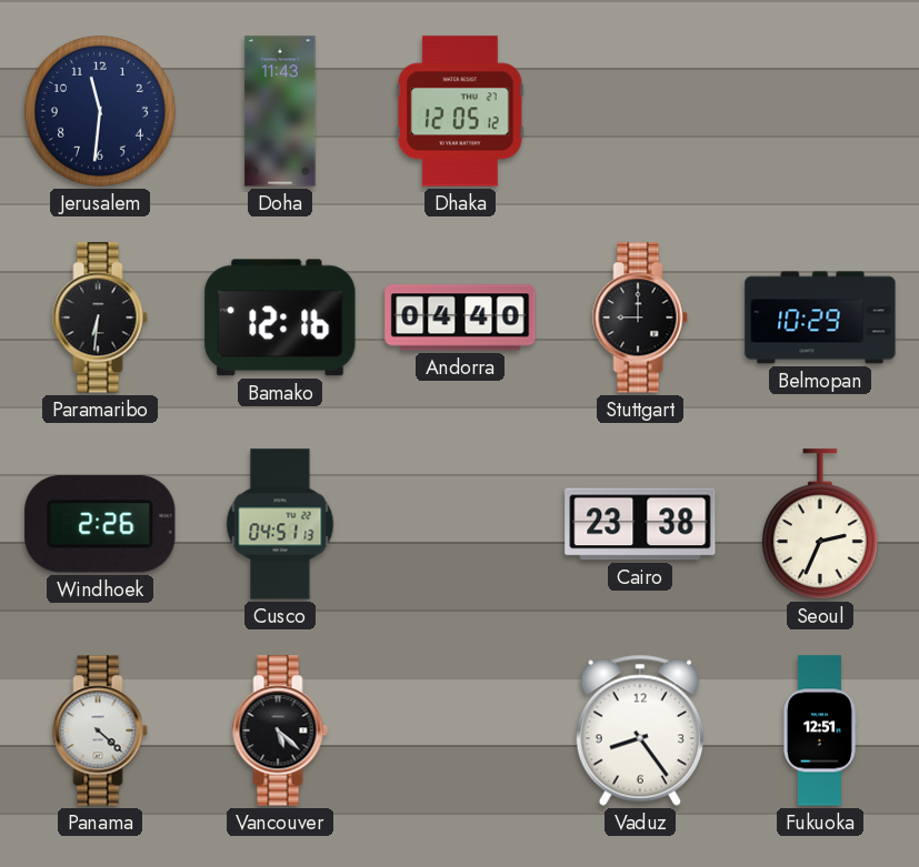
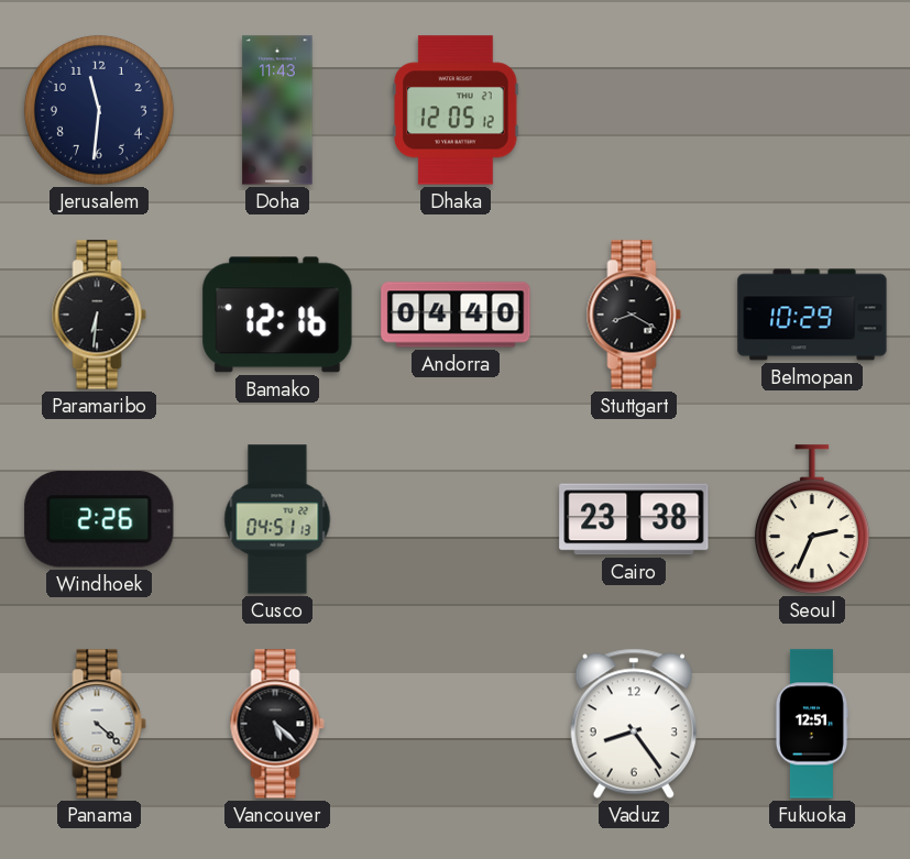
Stuttgart: 9:00 -> 8:20
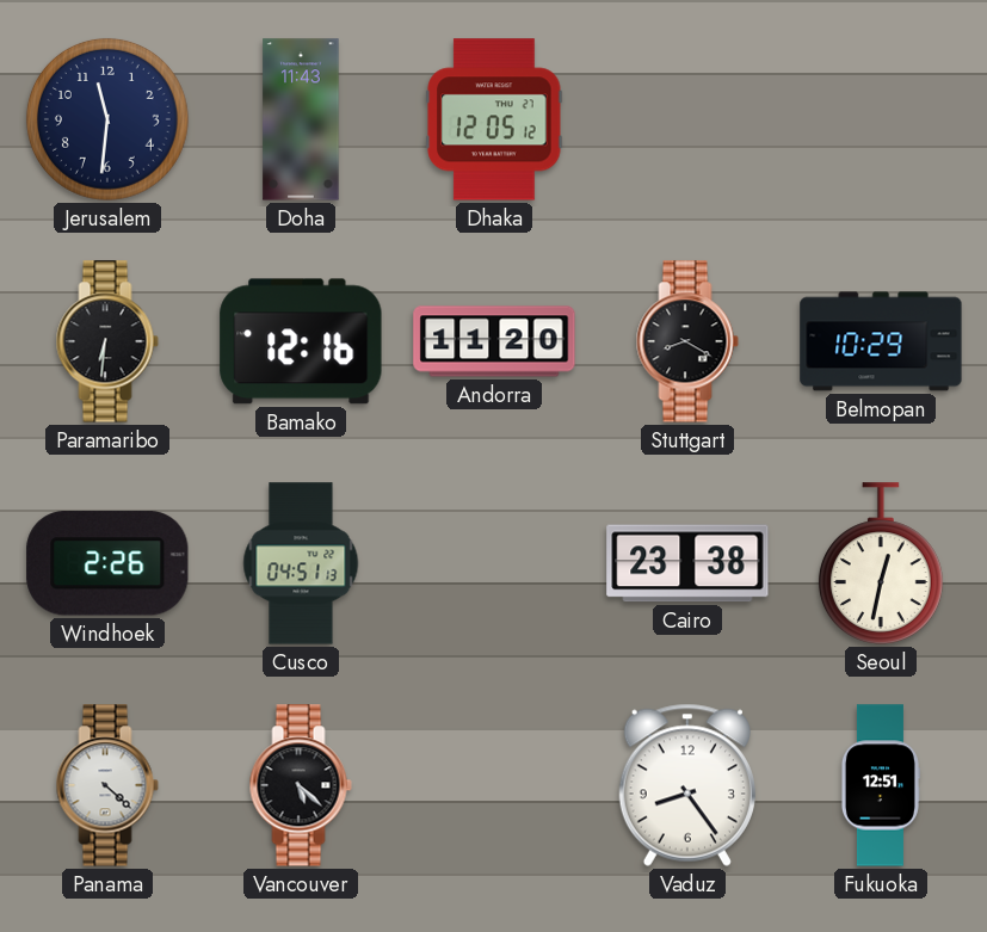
Andorra: 04:40 -> 11:20
Seoul: 2:34 -> 12:32
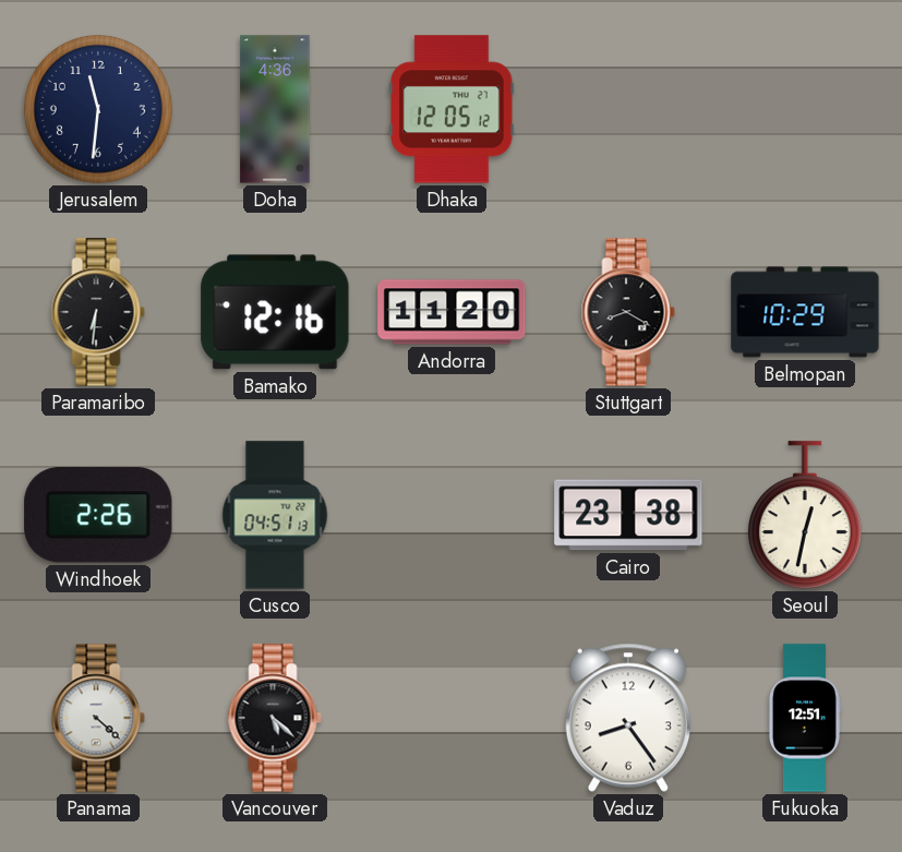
Doha: 11:43 -> 4:36
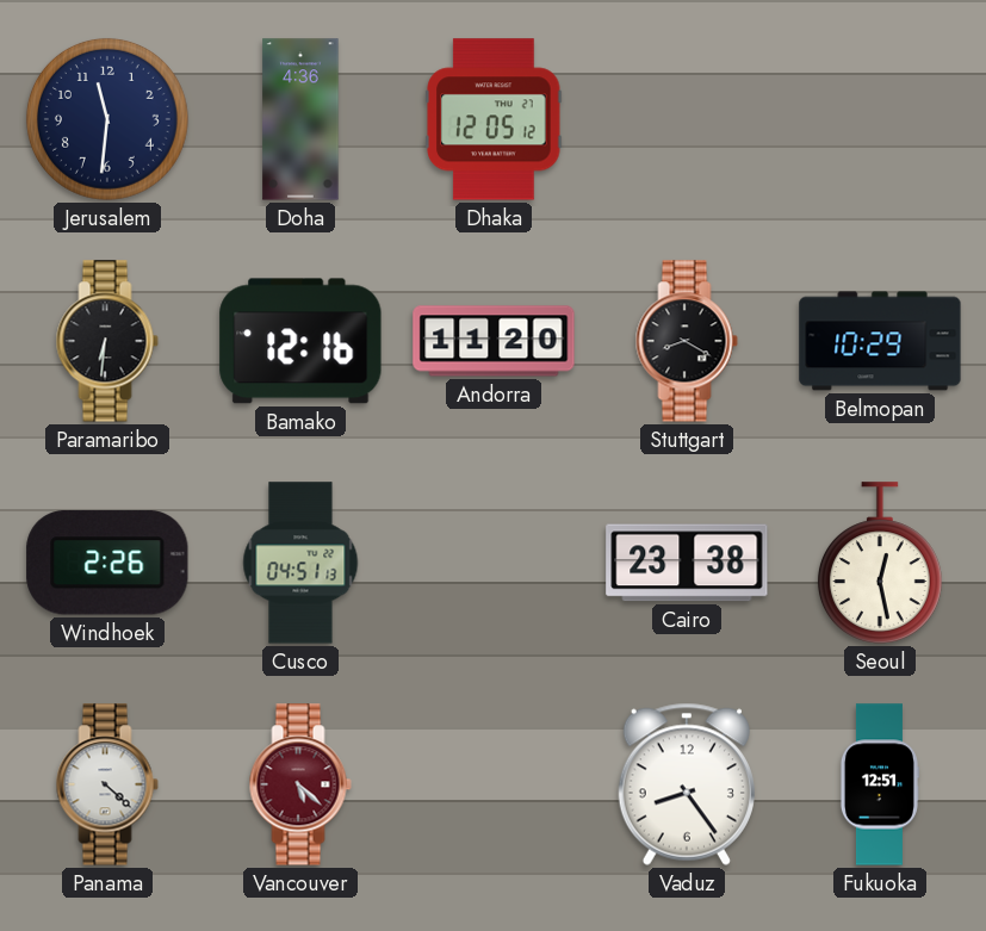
Seoul: 12:32 -> 12:28
Vancouver dial: black -> burgundy
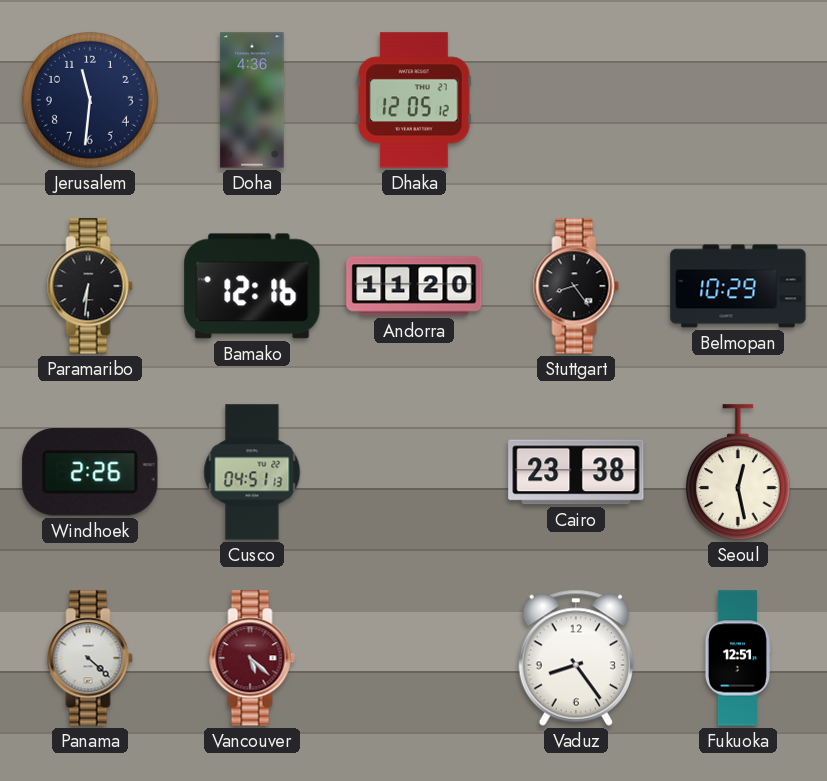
Stuttgart: 8:20 -> 8:24
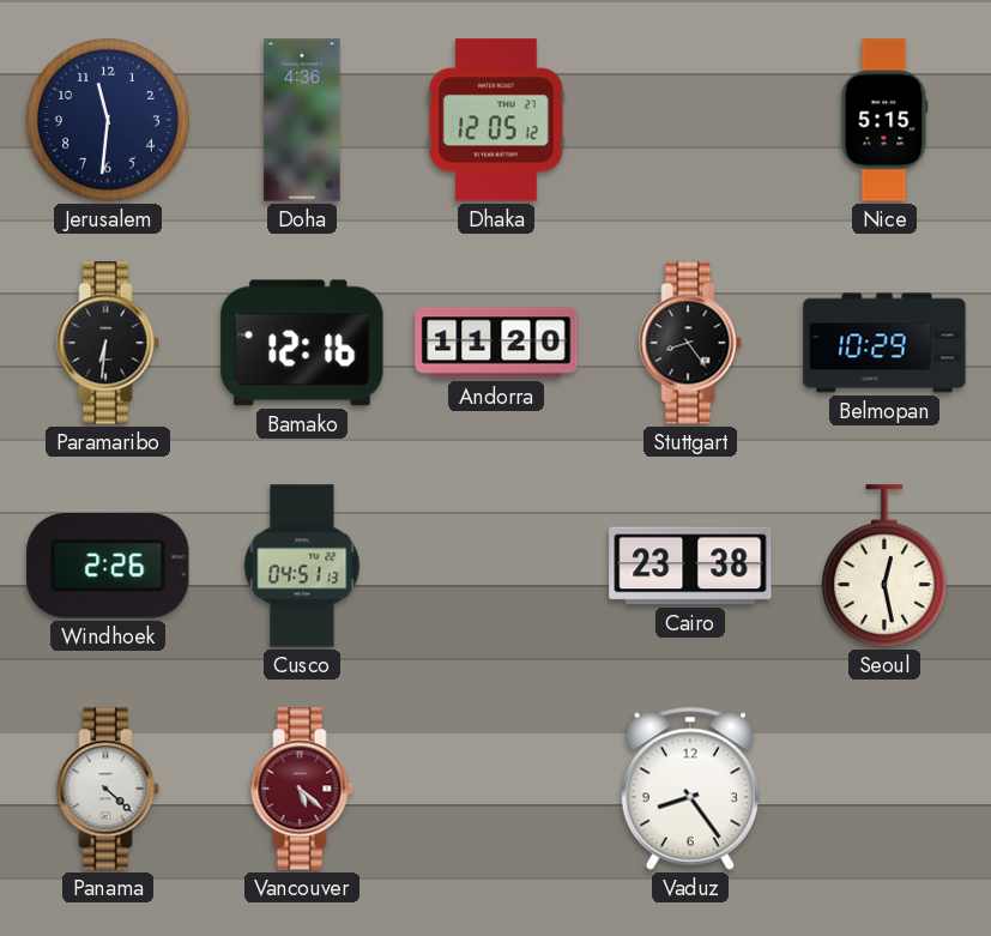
Nice: none -> 5:15
Fukuoka: 12:51 -> none
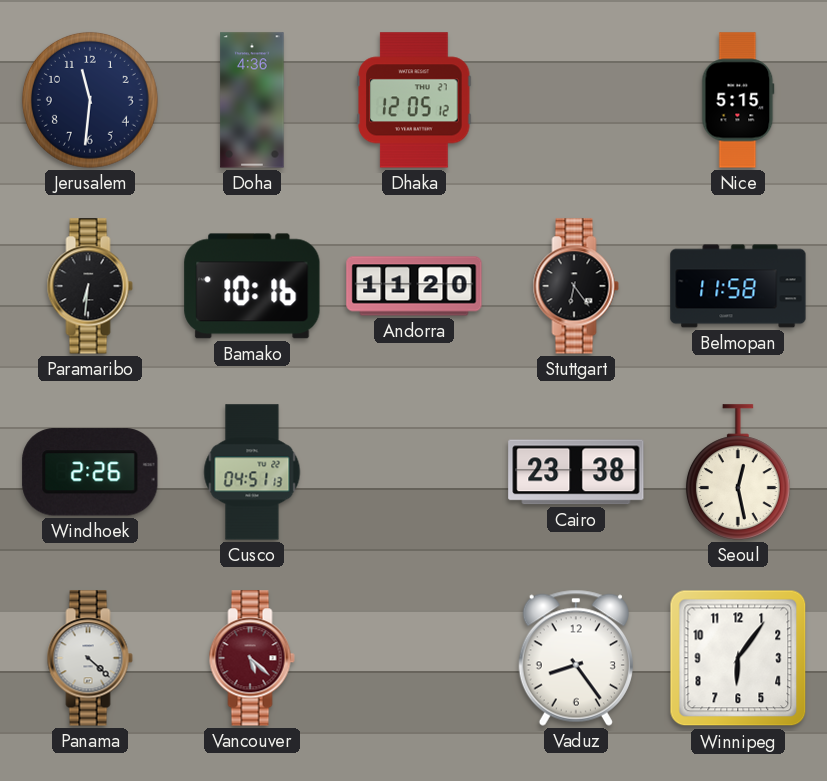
Bamako: 12:16 -> 10:16
Stuttgart: 8:24 -> 6:24
Belmopan: 10:29 -> 11:58
Winnipeg: none -> 6:06
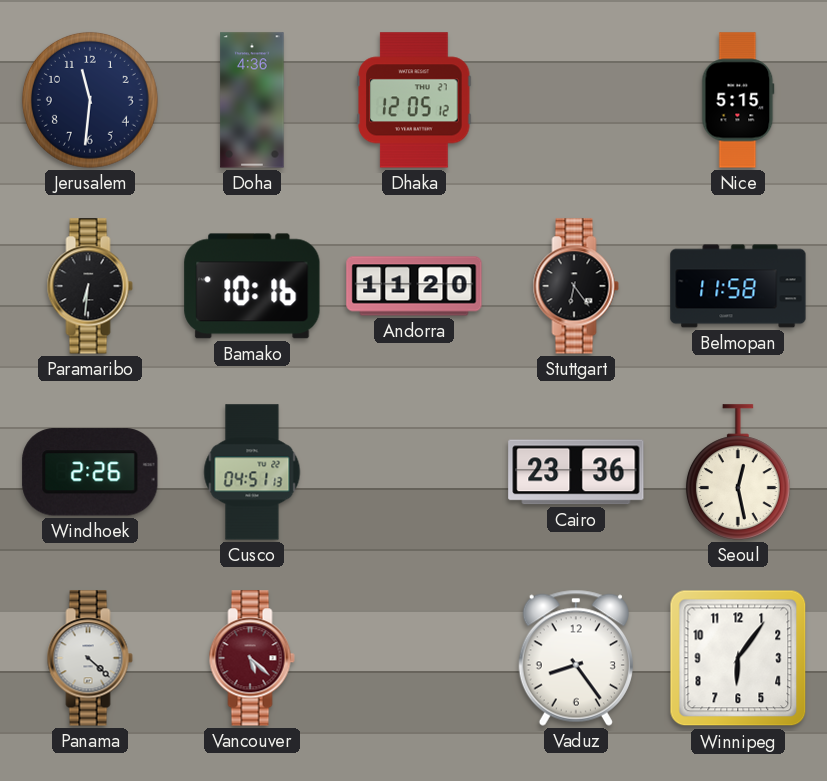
Cairo: 23:38 -> 23:36
